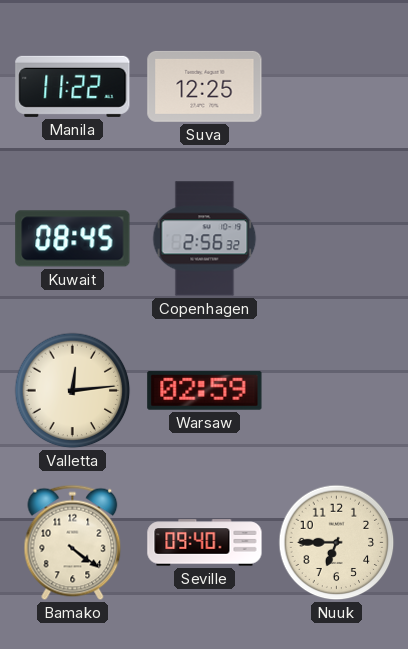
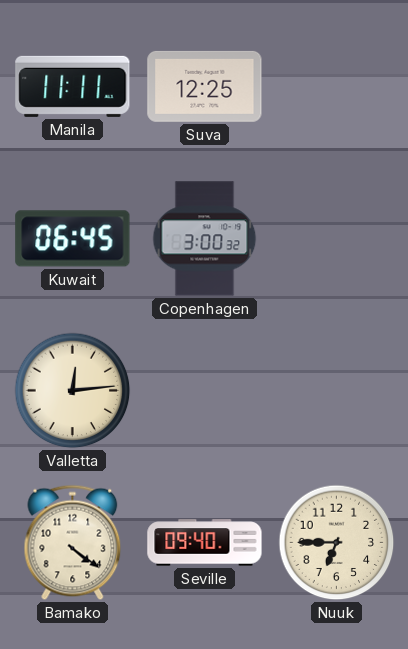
Manila: 11:22 -> 11:11
Kuwait: 08:45 -> 06:45
Copenhagen: 2:56 -> 3:00
Warsaw: 02:59 -> none
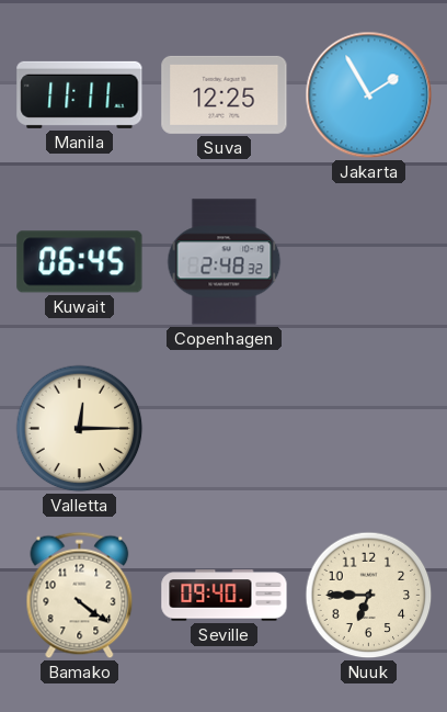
Jakarta: none -> 1:55
Copenhagen: 3:00 -> 2:48
Valletta: 12:14 -> 12:15
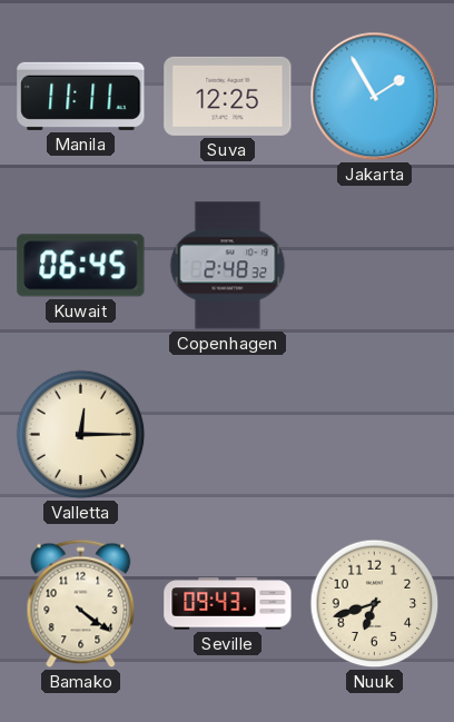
Seville: 09:40 -> 09:43
Nuuk: 6:45 -> 6:42
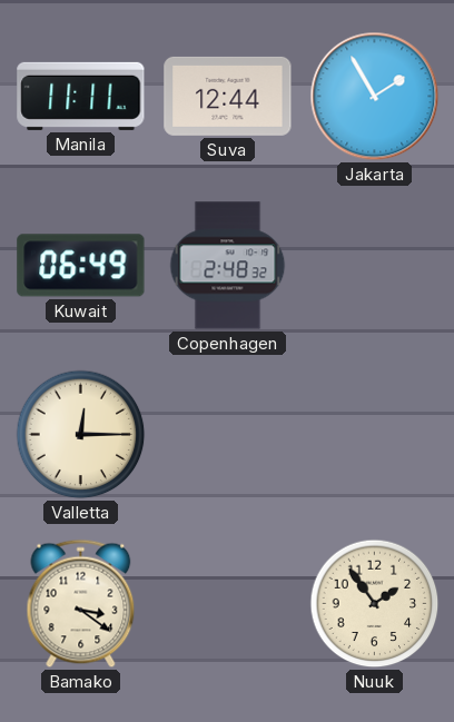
Suva: 12:25 -> 12:44
Kuwait: 06:45 -> 06:49
Bamako: 4:21 -> 3:21
Seville: 09:43 -> none
Nuuk: 6:42 -> 1:54
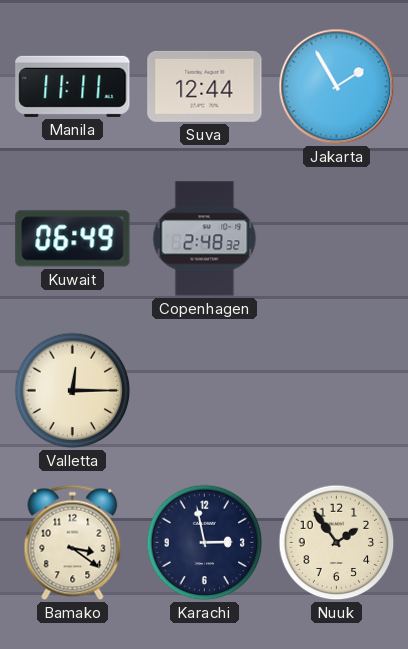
Karachi: none -> 2:58
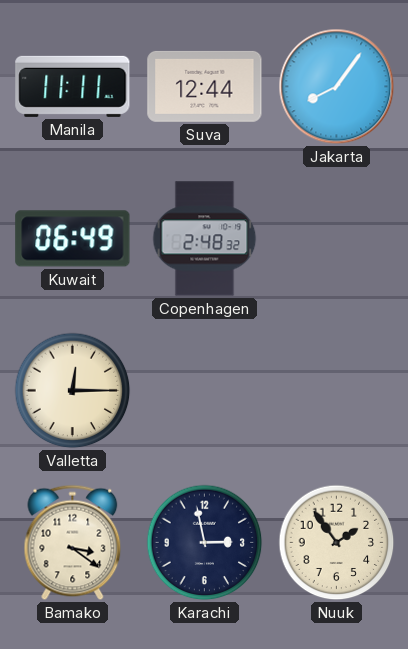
Jakarta: 1:55 -> 8:06
